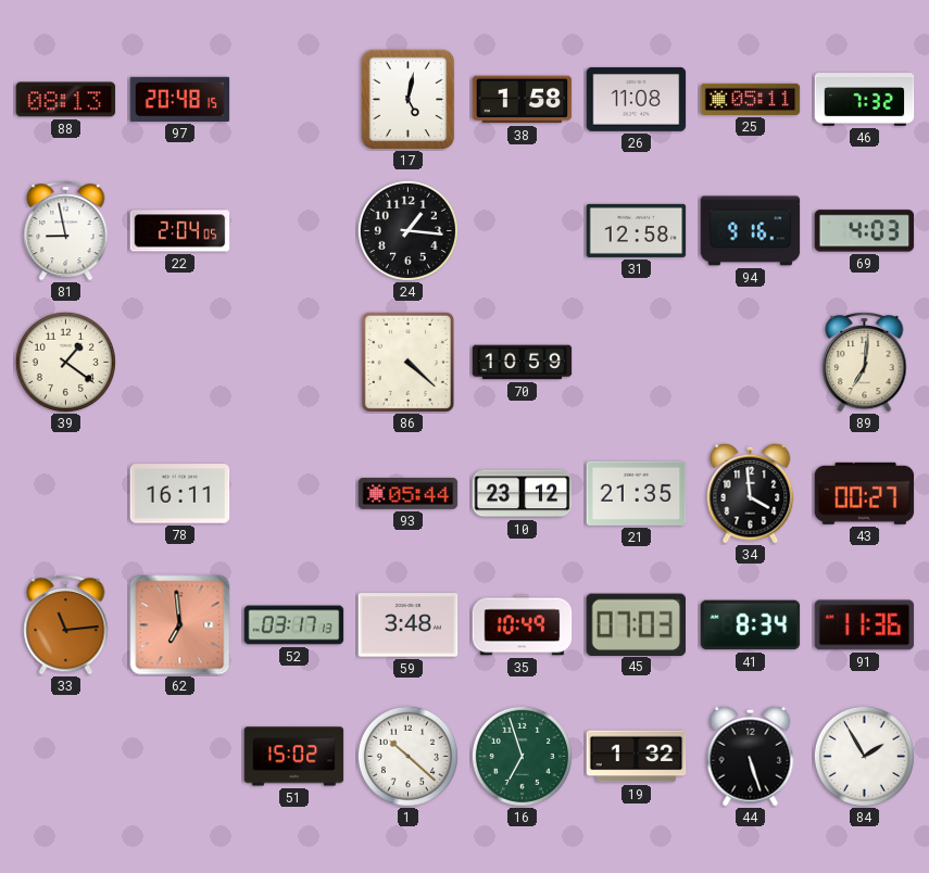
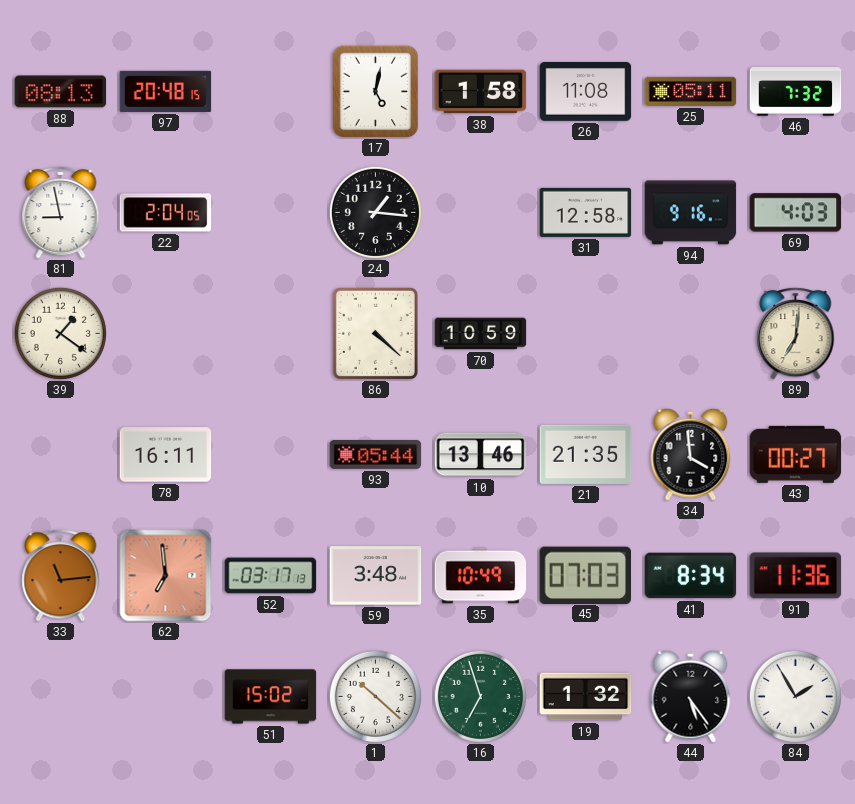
10: 23:12 -> 13:46
44: 5:27 -> 5:24
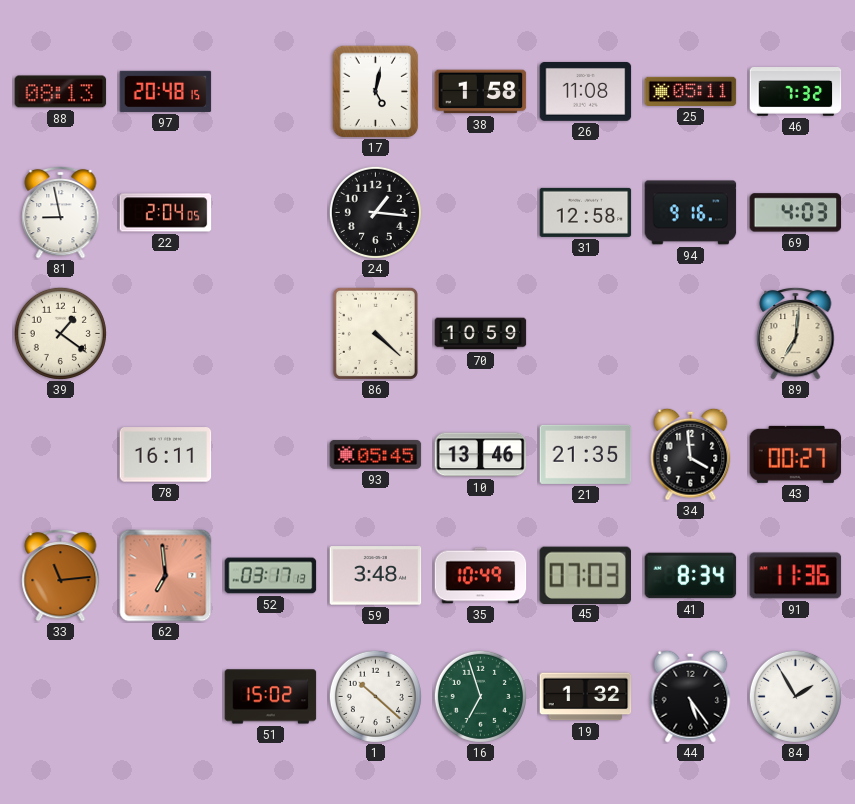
93: 05:44 -> 05:45
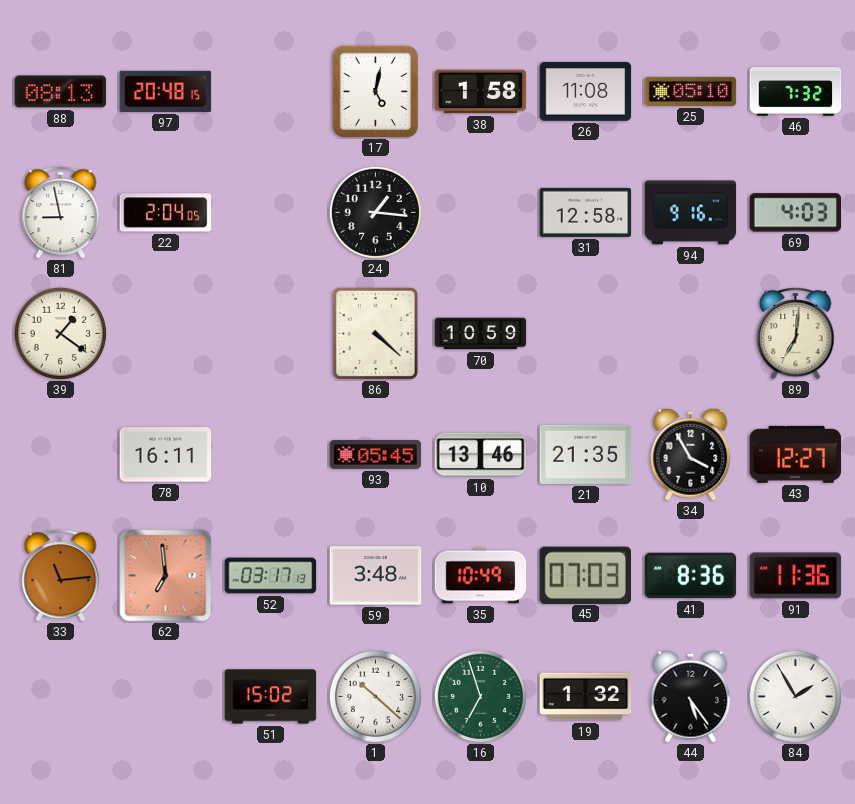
25: 05:11 -> 05:10
34: 3:59 -> 3:55
43: 00:27 -> 12:27
41: 8:34 -> 8:36
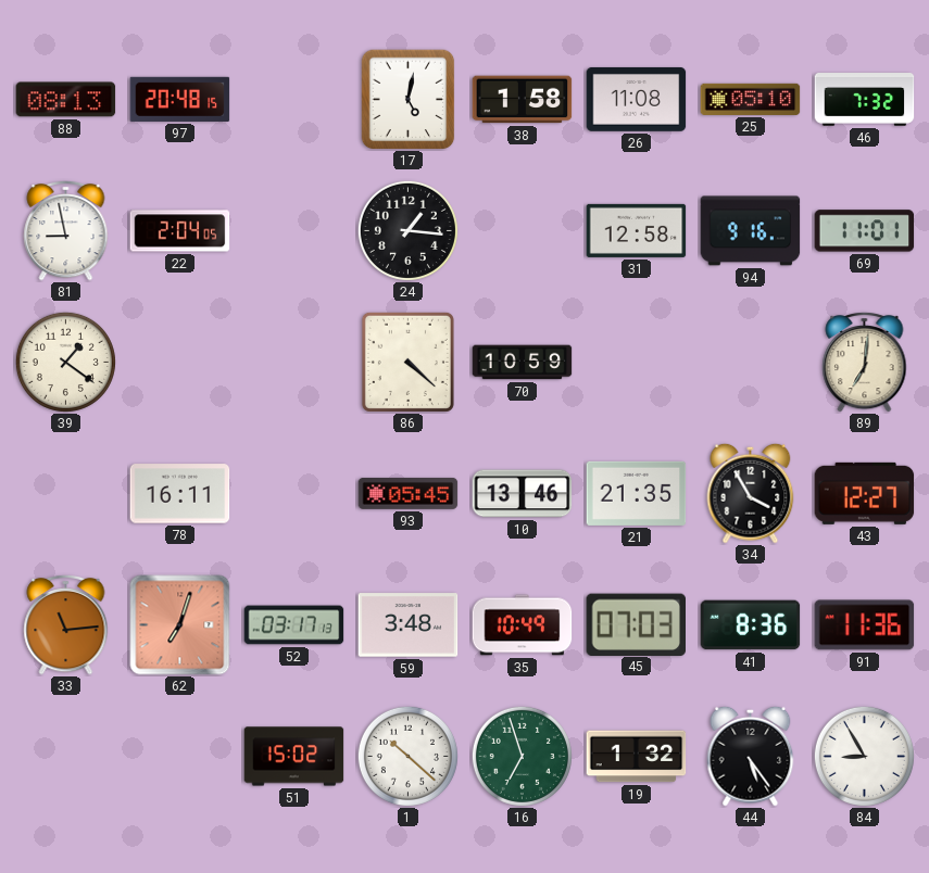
69: 4:03 -> 11:01
62: 6:59 -> 7:03
84: 1:55 -> 8:55
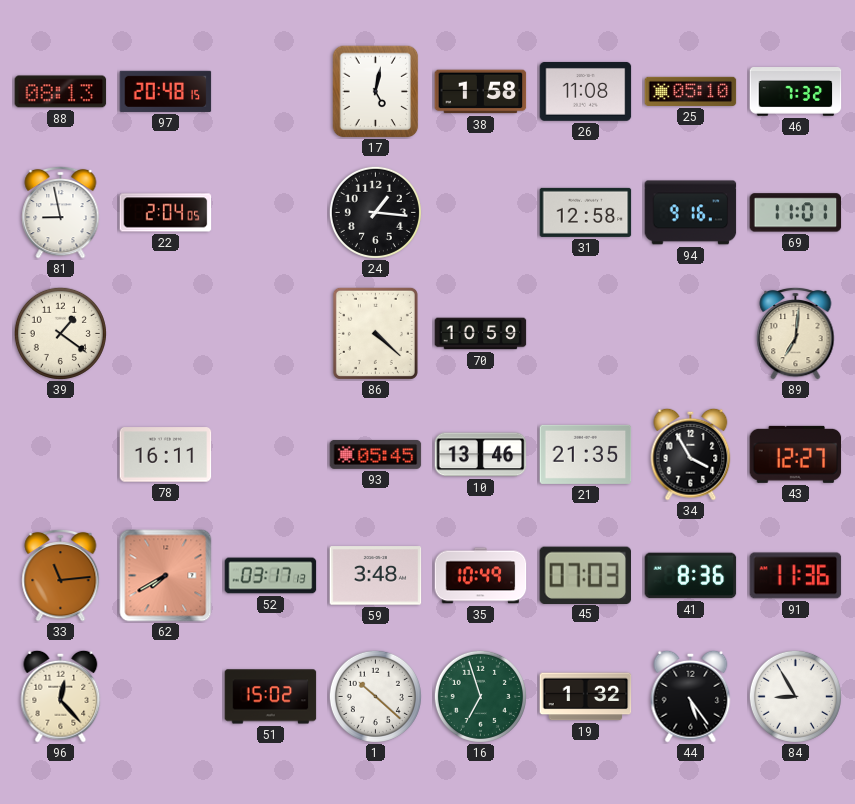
62: 7:03 -> 7:40
96: none -> 12:23
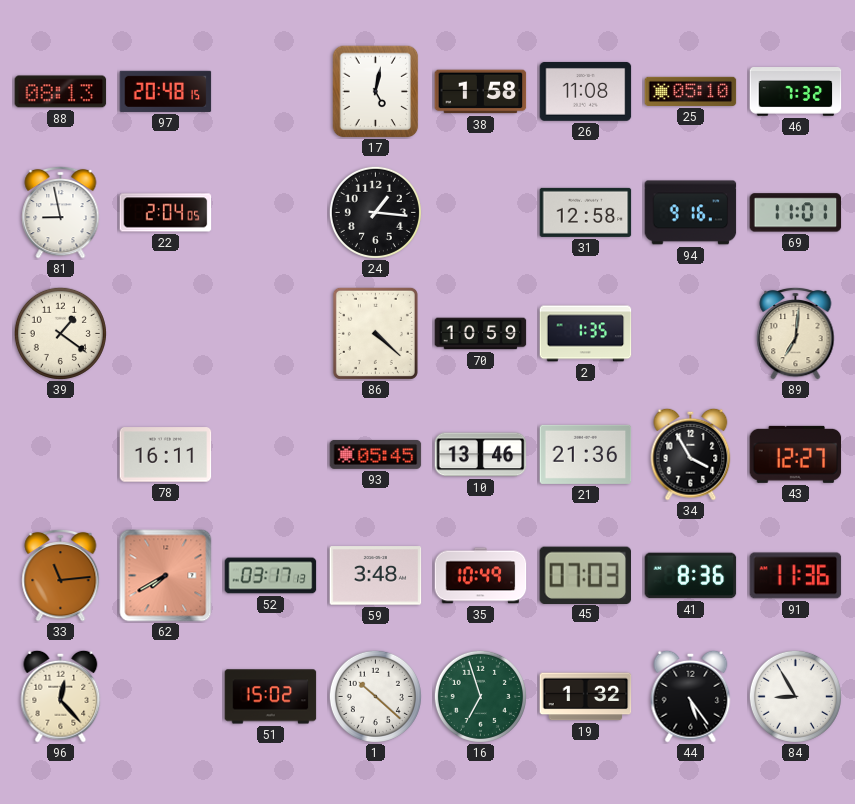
2: none -> 1:35
21: 21:35 -> 21:36
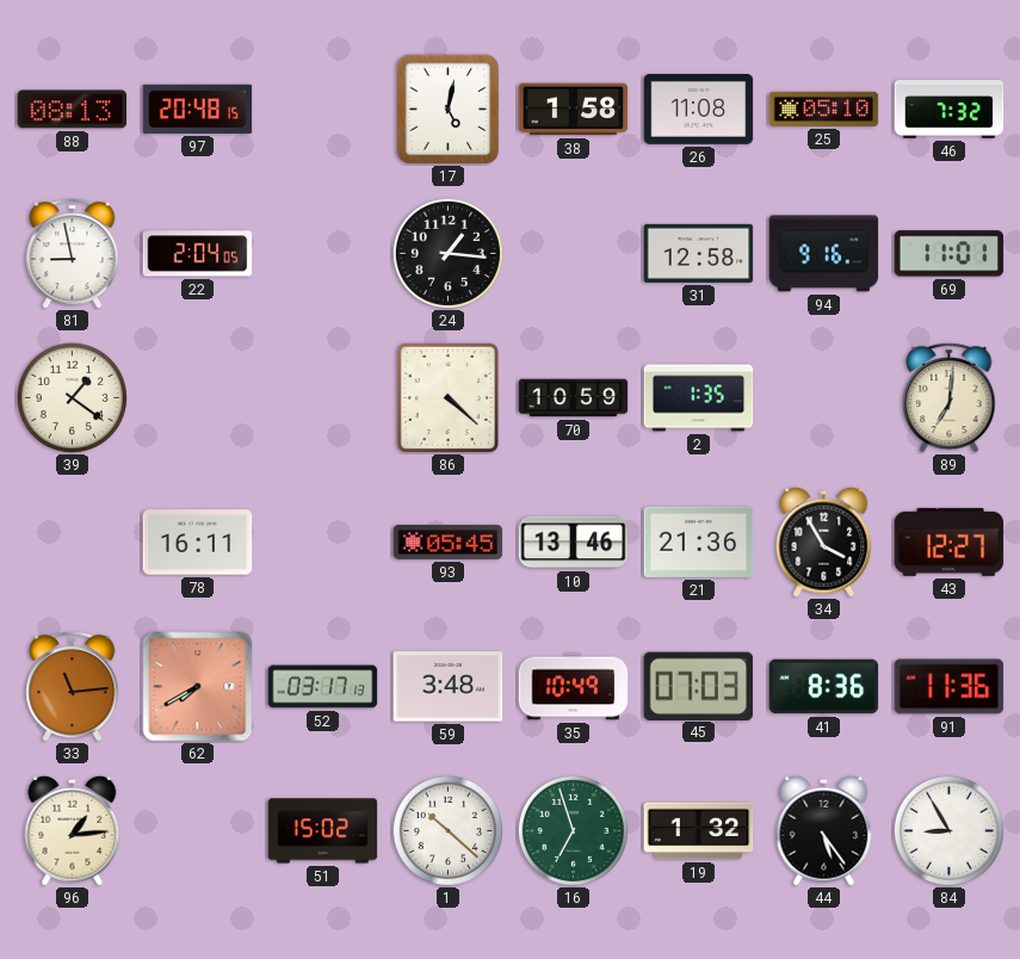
96: 12:23 -> 1:14
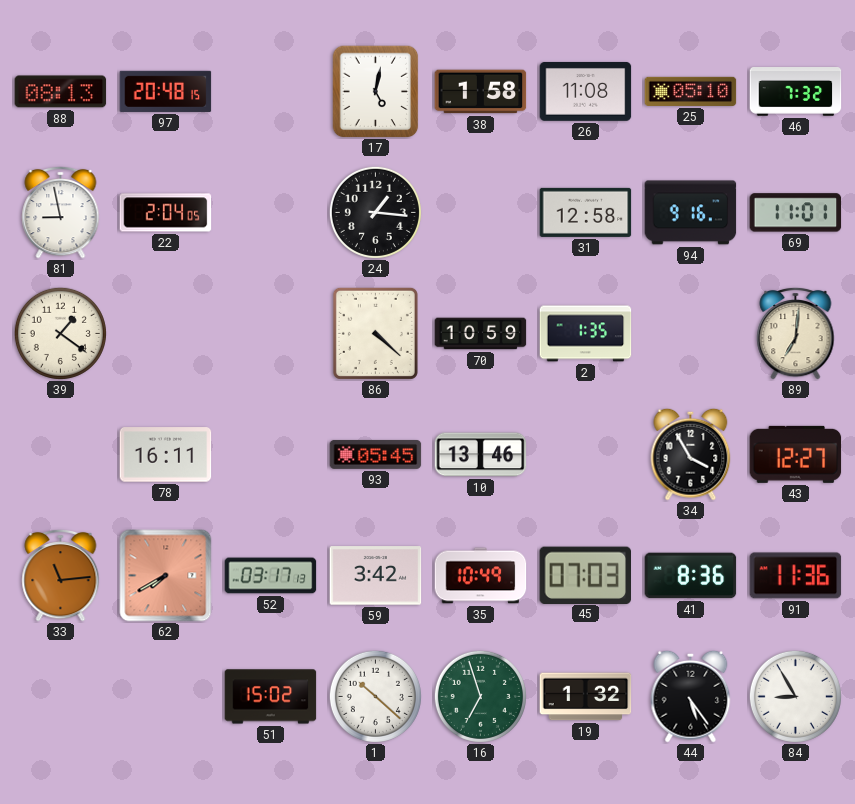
21: 21:36 -> none
59: 3:48 -> 3:42
96: 1:14 -> none
